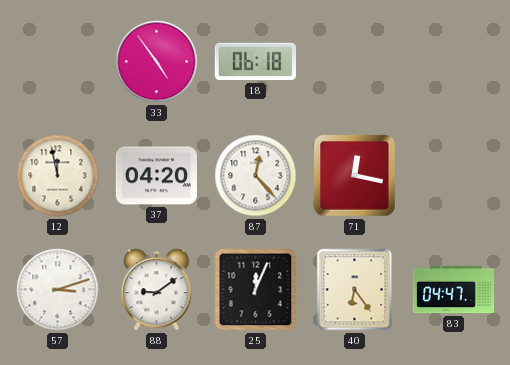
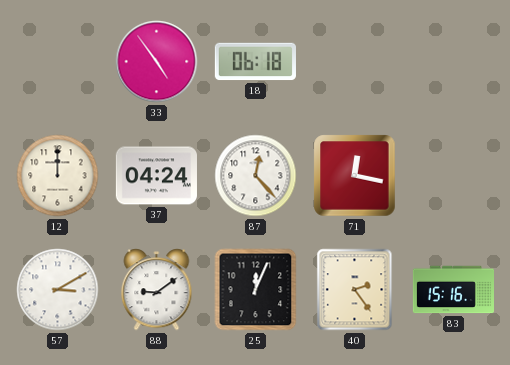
12: 11:58 -> 12:00
37: 04:20 -> 04:24
57: 3:12 -> 3:10
40: 6:24 -> 2:24
83: 04:47 -> 15:16
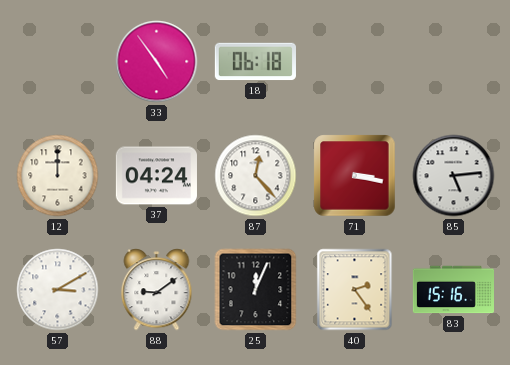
71: 12:17 -> 3:17
85: none -> 5:14
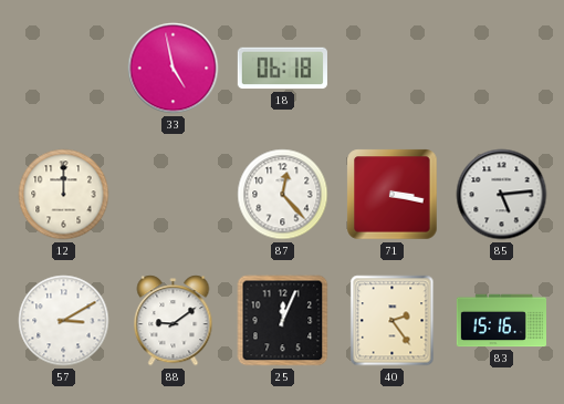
33: 4:54 -> 4:58
37: 04:24 -> none
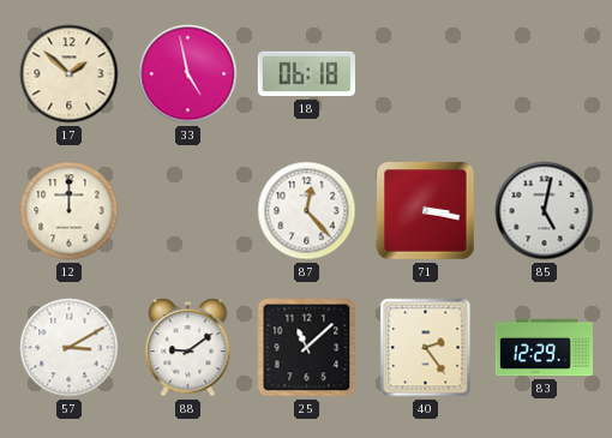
17: none -> 1:52
85: 5:14 -> 5:02
25: 12:04 -> 11:08
83: 15:16 -> 12:29
